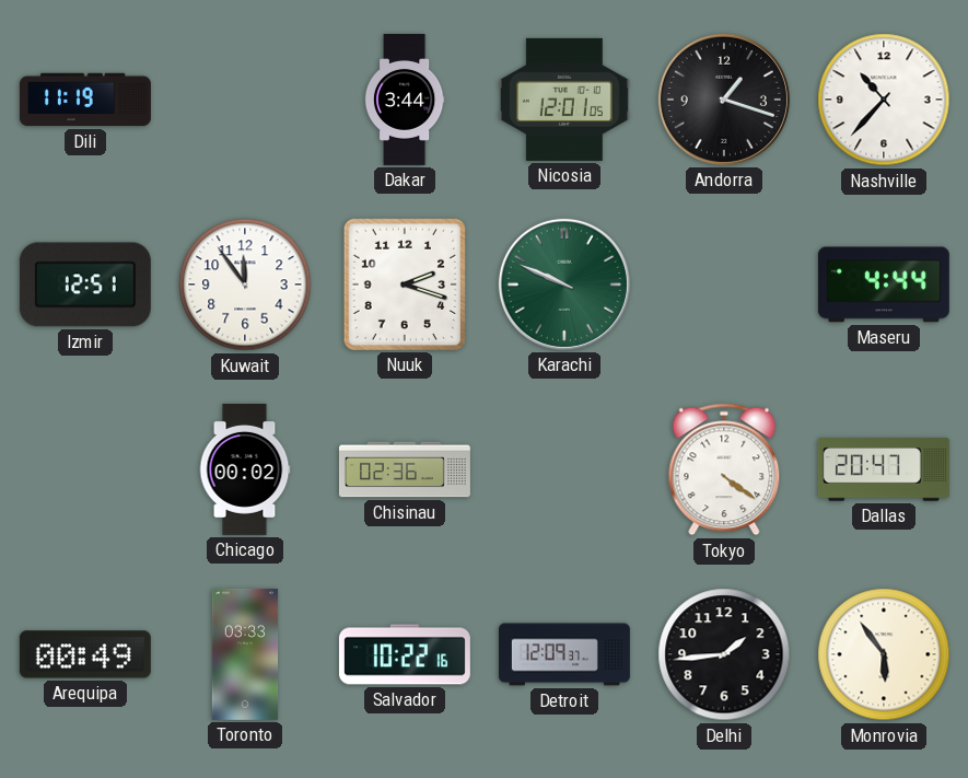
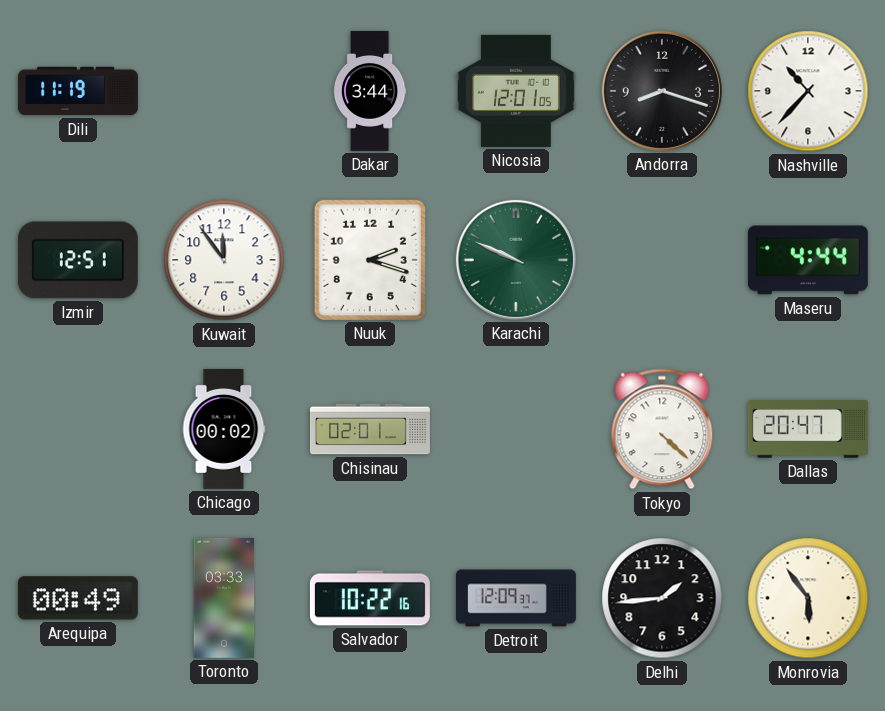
Andorra: 1:18 -> 8:18
Chisinau: 02:36 -> 02:01
Tokyo: 4:21 -> 4:22
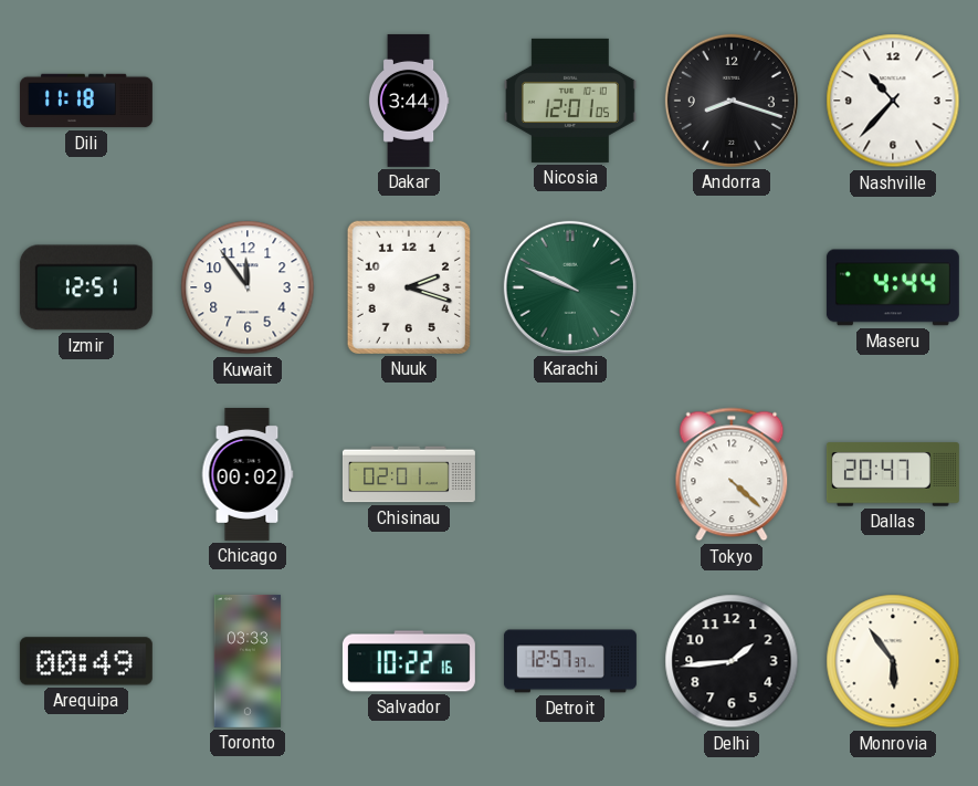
Dili: 11:19 -> 11:18
Detroit: 12:09 -> 12:57
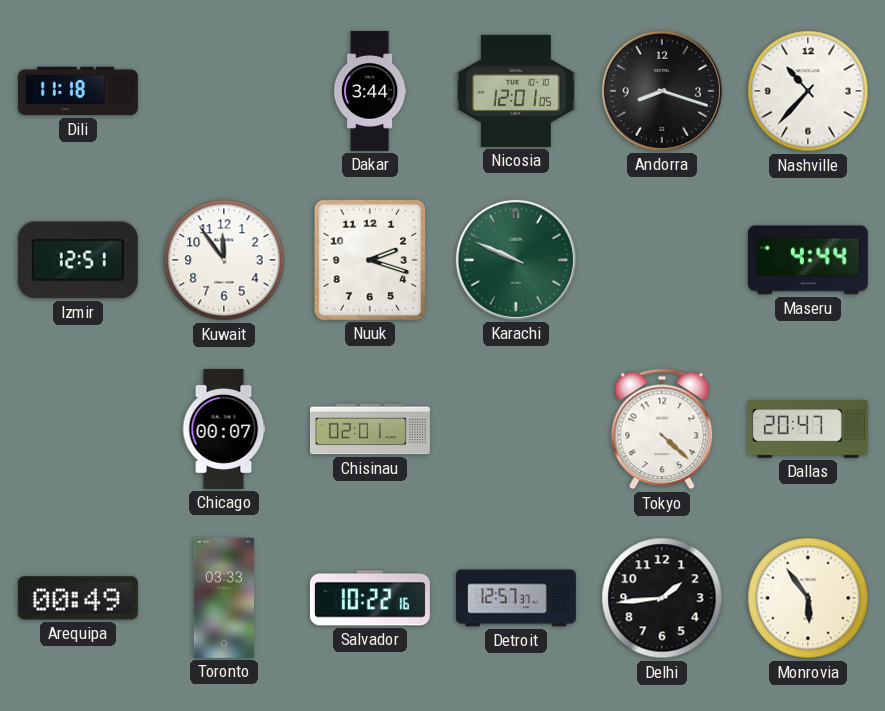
Chicago: 00:02 -> 00:07
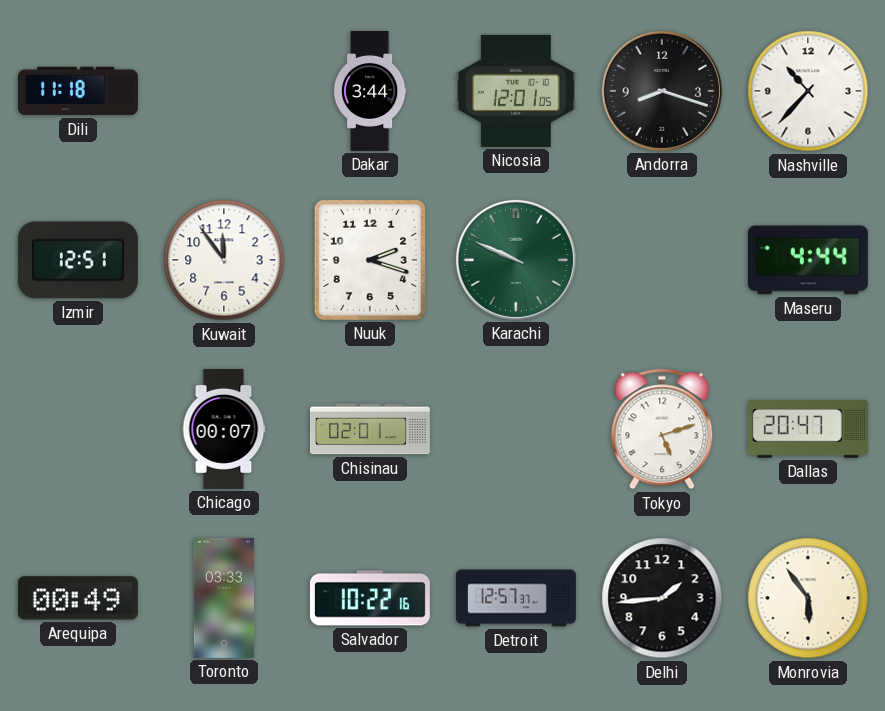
Tokyo: 4:22 -> 5:12
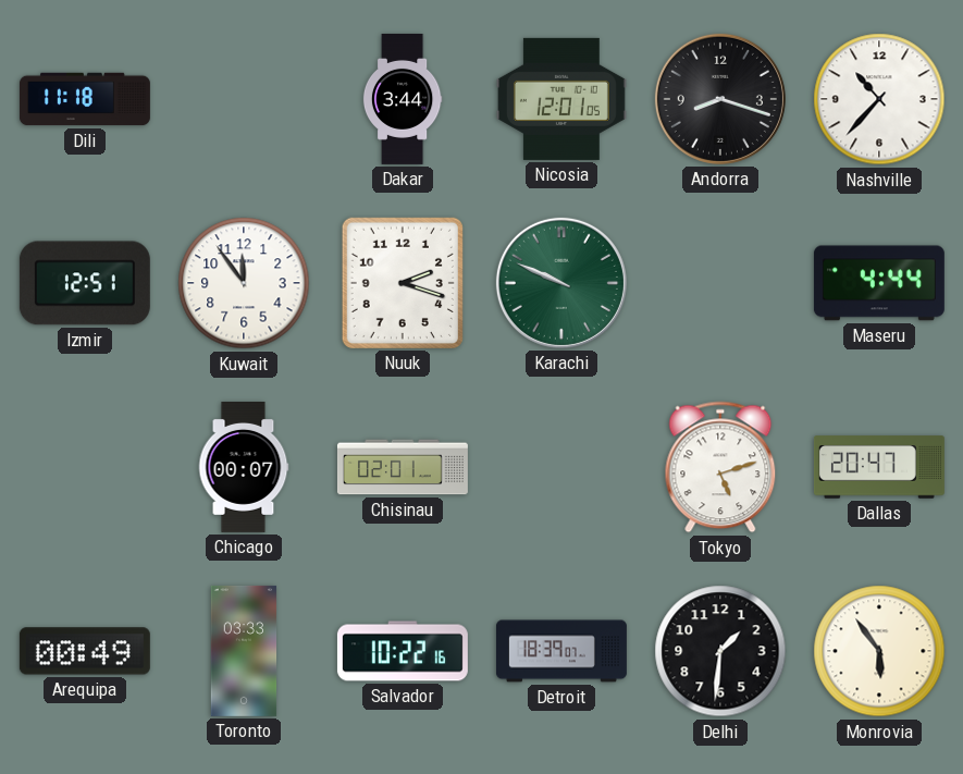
Detroit: 12:57 -> 18:39
Delhi: 1:44 -> 1:31
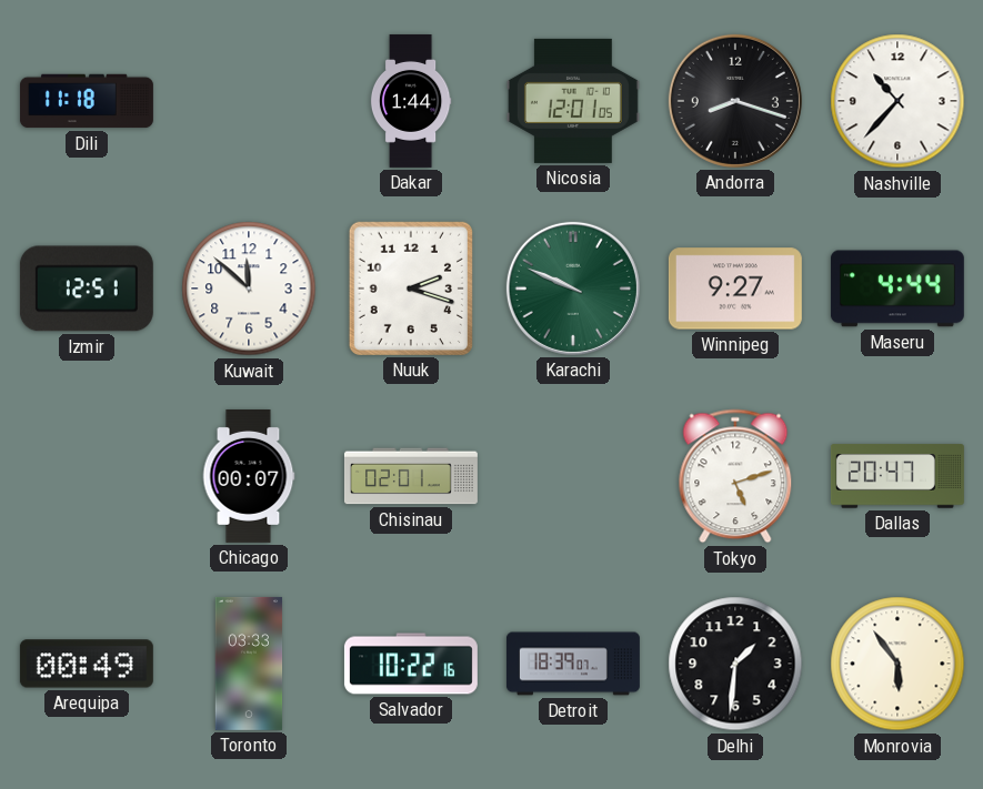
Dakar: 3:44 -> 1:44
Kuwait: 11:54 -> 11:52
Winnipeg: none -> 9:27
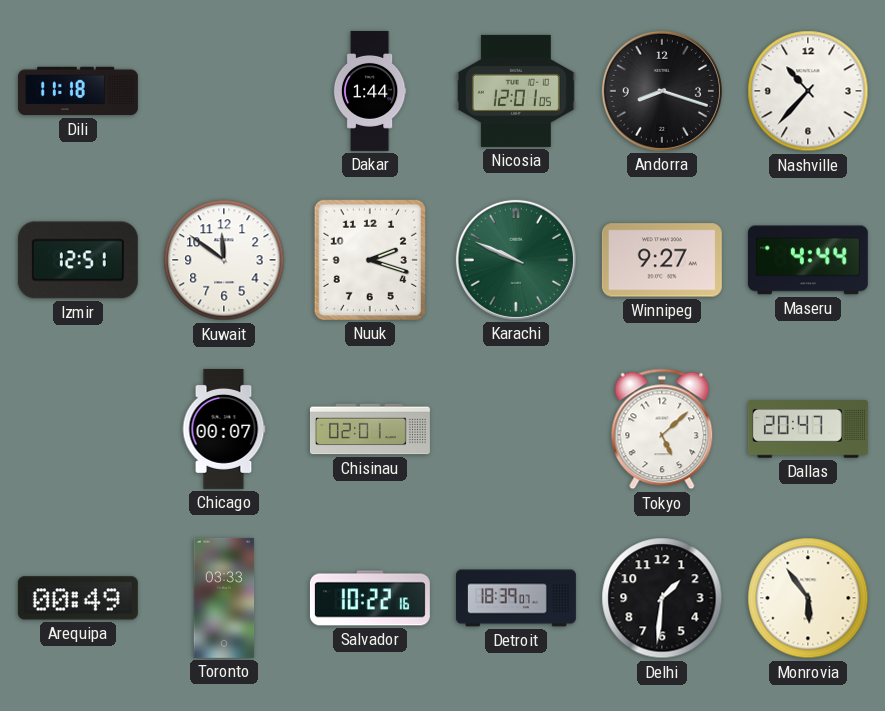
Kuwait: 11:52 -> 11:51
Tokyo: 5:12 -> 5:08
